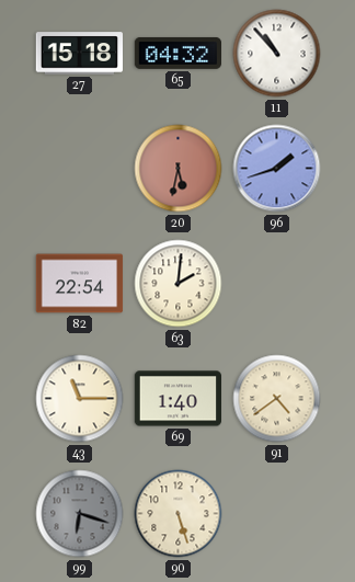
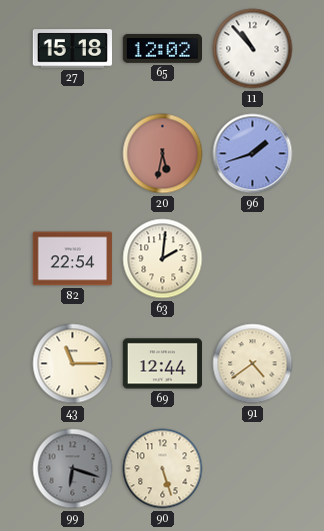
65: 04:32 -> 12:02
69: 1:40 -> 12:44
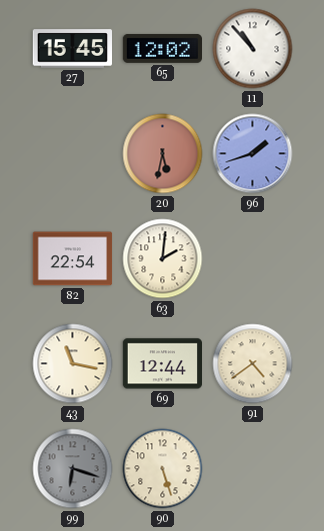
27: 15:18 -> 15:45
43: 11:15 -> 11:17
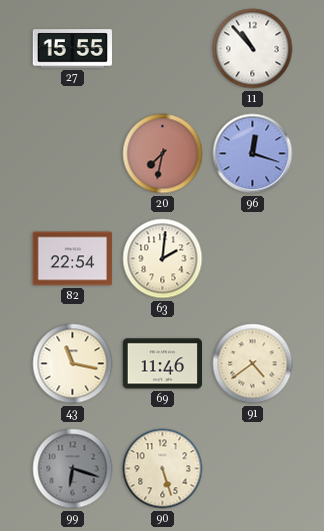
27: 15:45 -> 15:55
65: 12:02 -> none
20: 5:32 -> 7:32
96: 1:42 -> 12:18
69: 12:44 -> 11:46
